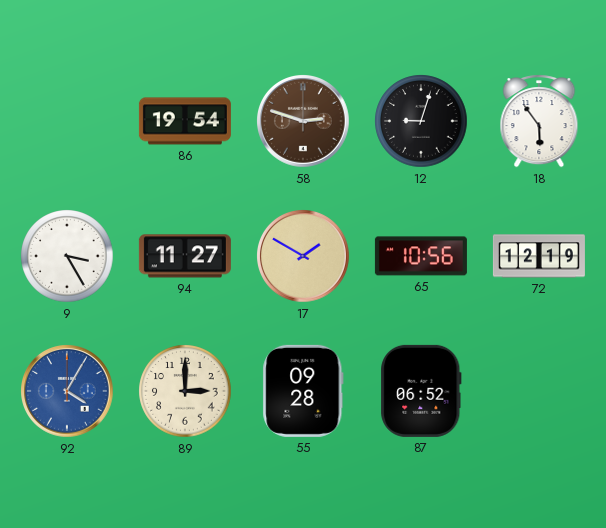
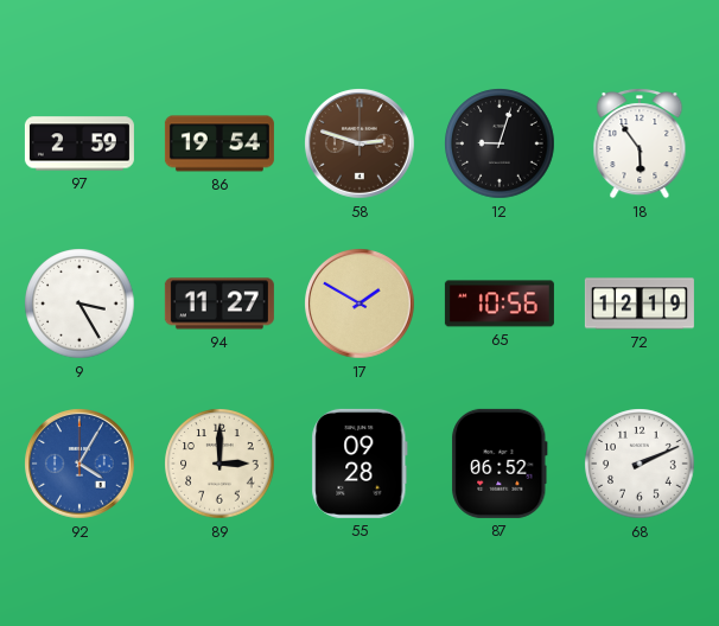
97: none -> 2:59
68: none -> 2:11
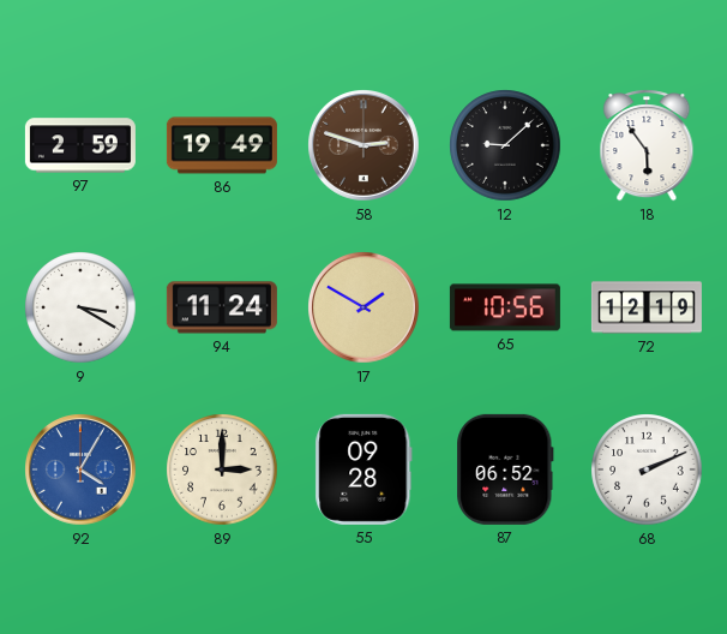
86: 19:54 -> 19:49
12: 9:03 -> 9:08
9: 3:25 -> 3:20
94: 11:27 -> 11:24
